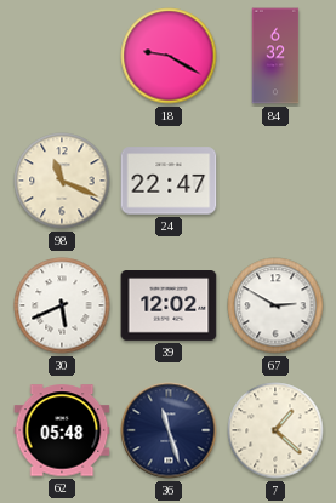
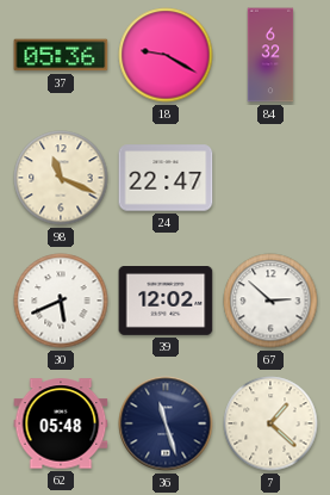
37: none -> 05:36
67: 2:50 -> 2:52
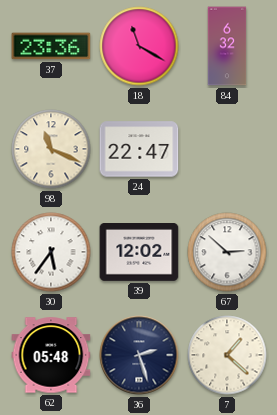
37: 05:36 -> 23:36
18: 9:20 -> 11:20
30: 5:41 -> 5:36
36: 11:27 -> 2:27
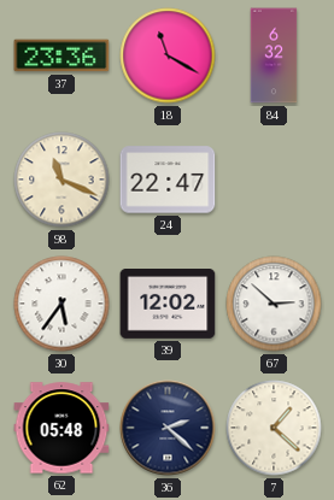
36: 2:27 -> 2:22
